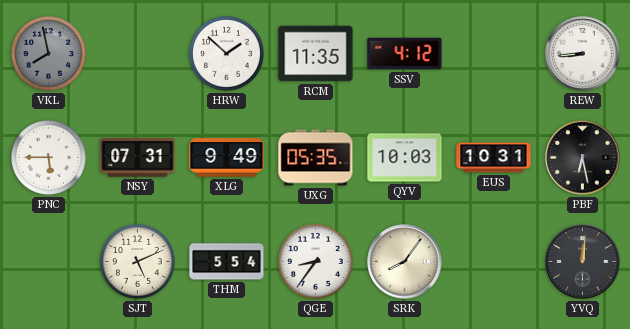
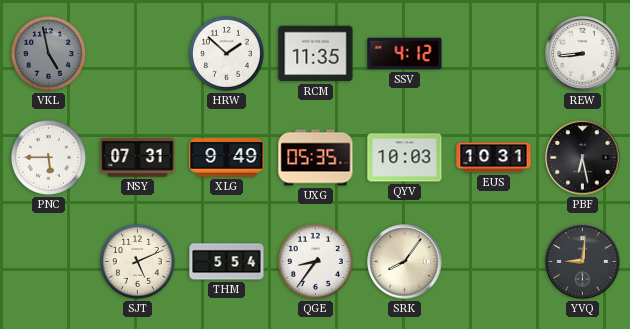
VKL: 7:58 -> 4:58
YVQ: 12:01 -> 9:01
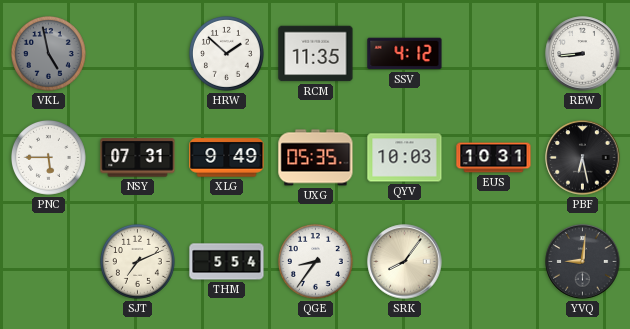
SJT: 5:11 -> 7:11
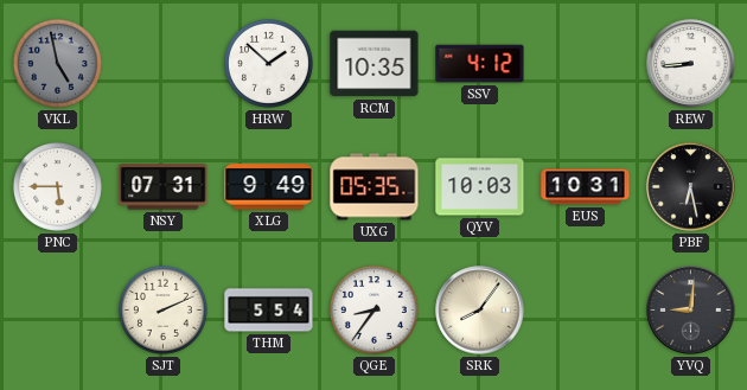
RCM: 11:35 -> 10:35
SJT: 7:11 -> 2:11
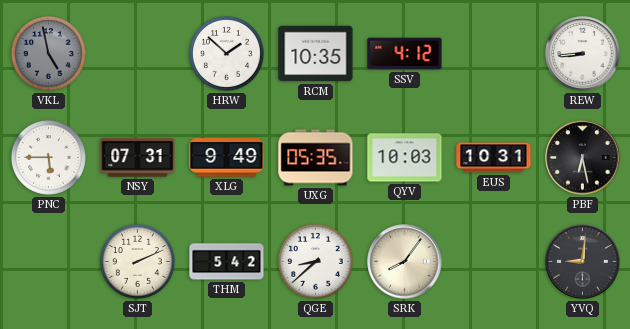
THM: 5:54 -> 5:42
QGE: 8:36 -> 8:38
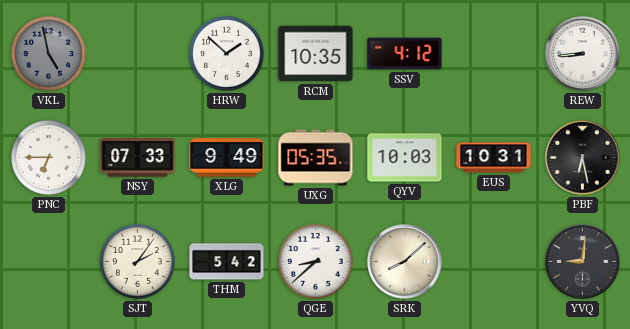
PNC: 5:45 -> 6:45
NSY: 07:31 -> 07:33
SJT: 2:11 -> 2:06
SRK: 8:06 -> 8:08
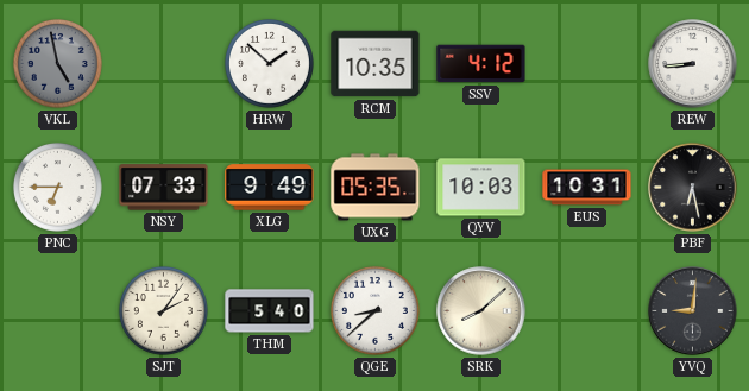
THM: 5:42 -> 5:40
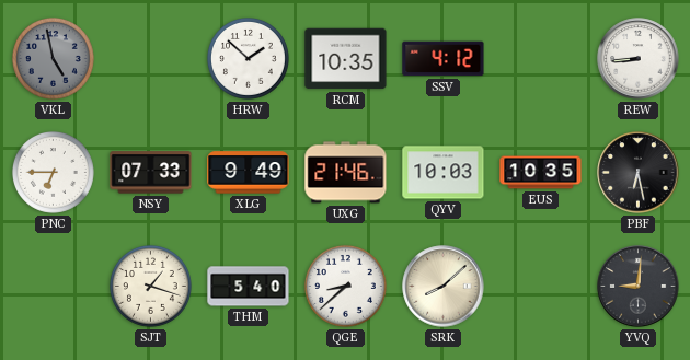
UXG: 05:35 -> 21:46
EUS: 10:31 -> 10:35
SJT: 2:06 -> 1:18
